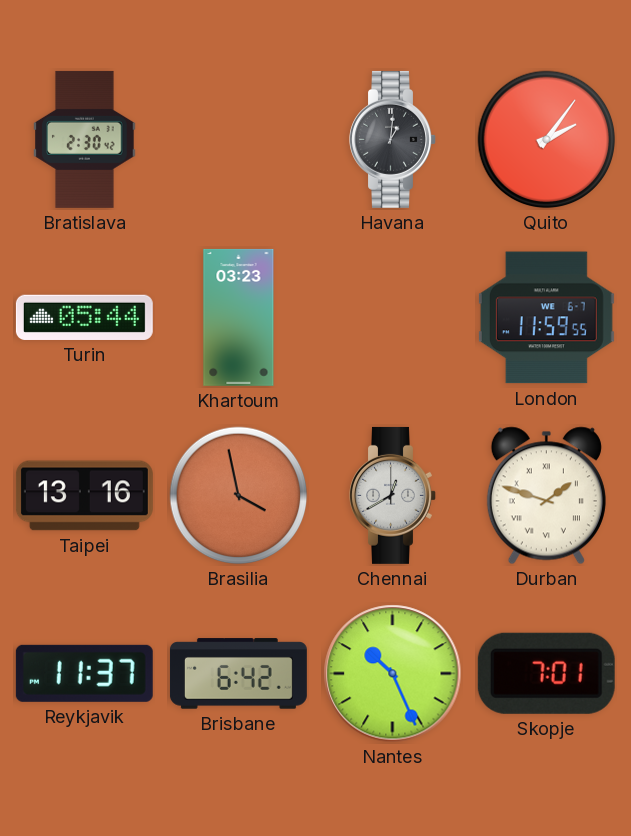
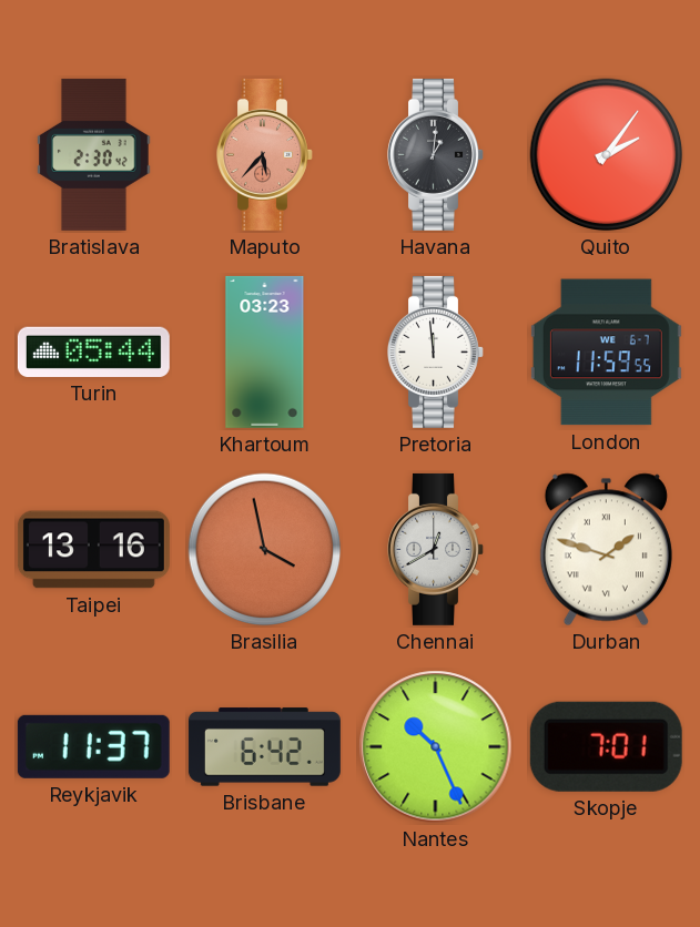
Maputo: none -> 5:37
Pretoria: none -> 11:59
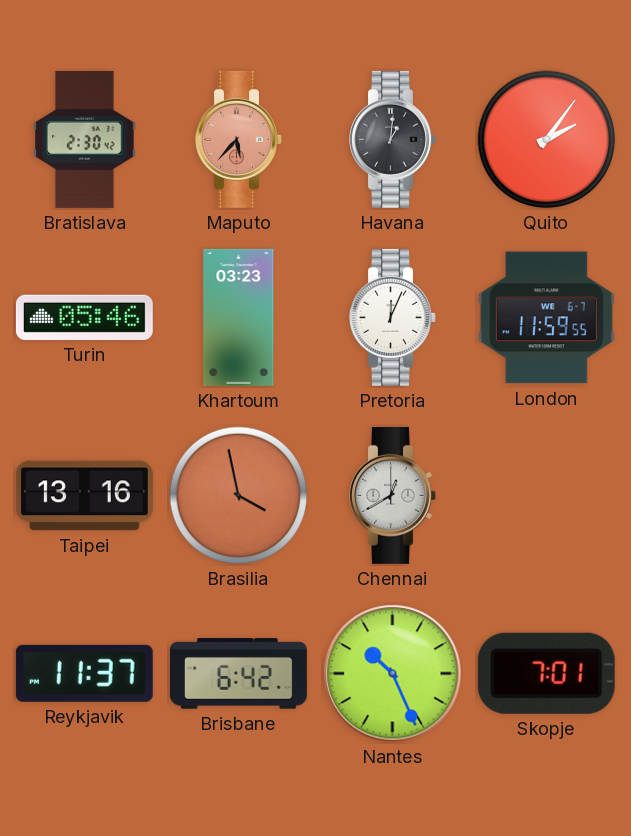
Turin: 05:44 -> 05:46
Pretoria: 11:59 -> 12:04
Durban: 1:48 -> none
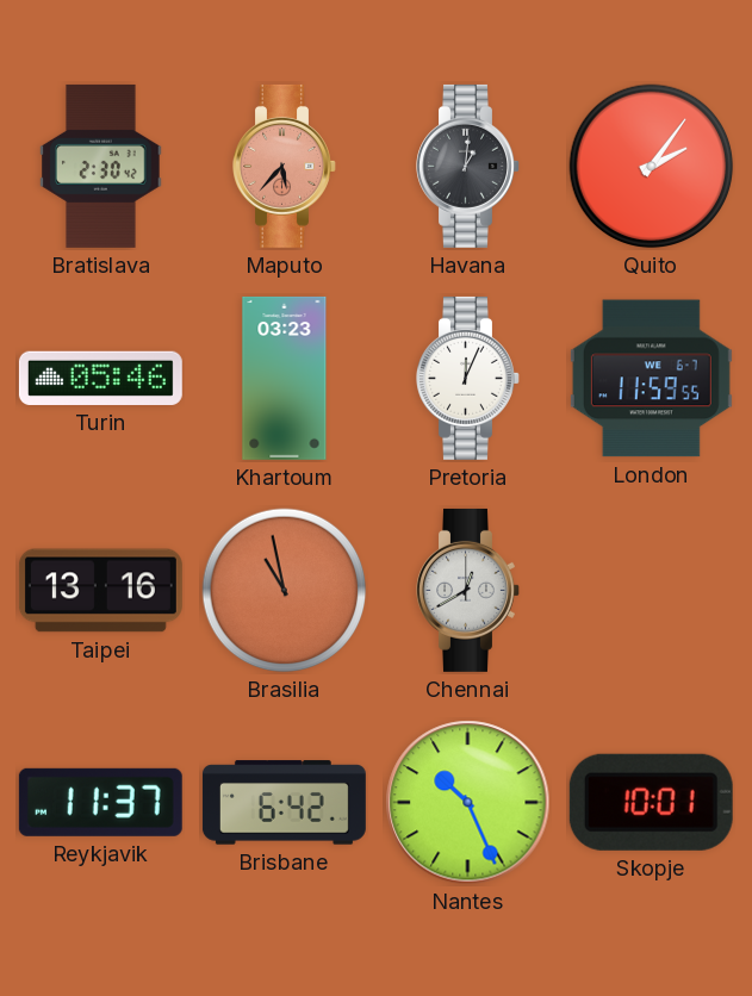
Brasilia: 3:58 -> 10:58
Skopje: 7:01 -> 10:01
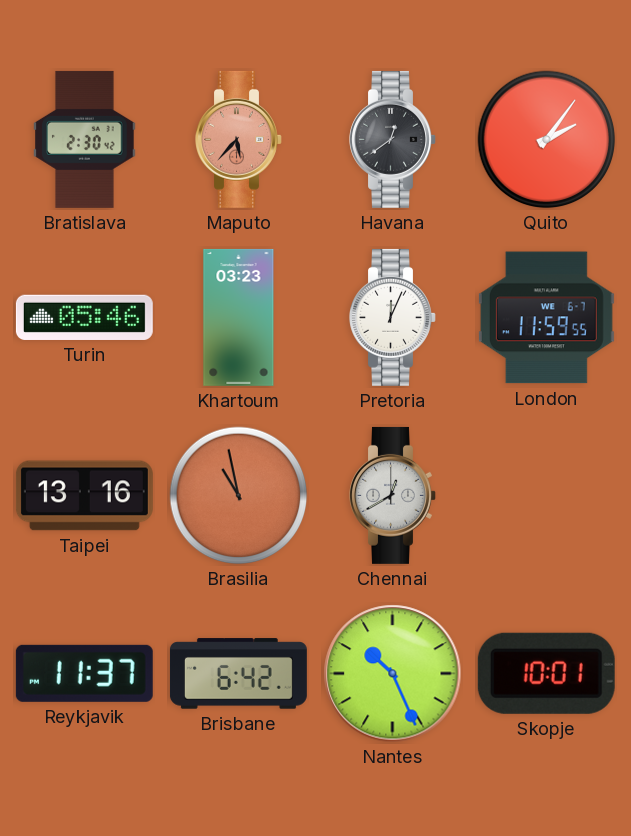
Havana: 1:01 -> 12:39
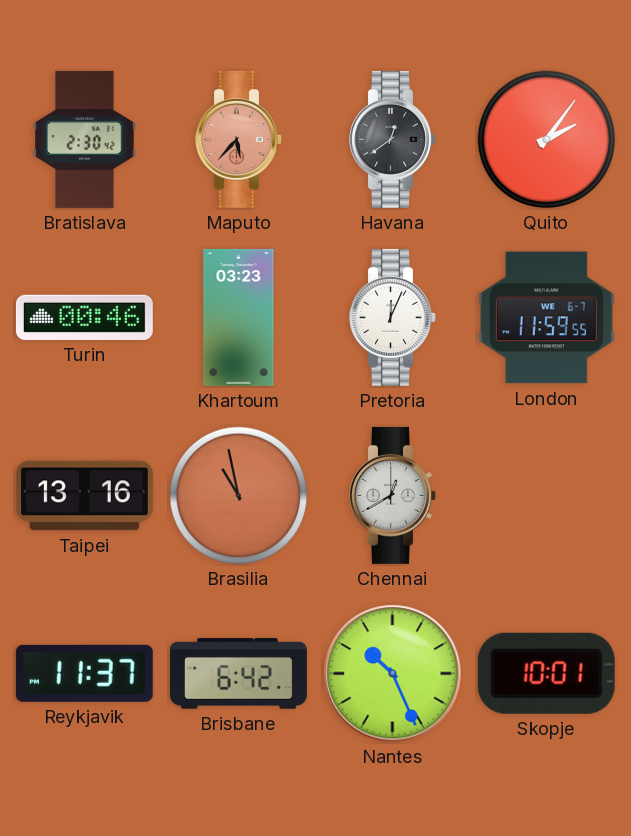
Turin: 05:46 -> 00:46
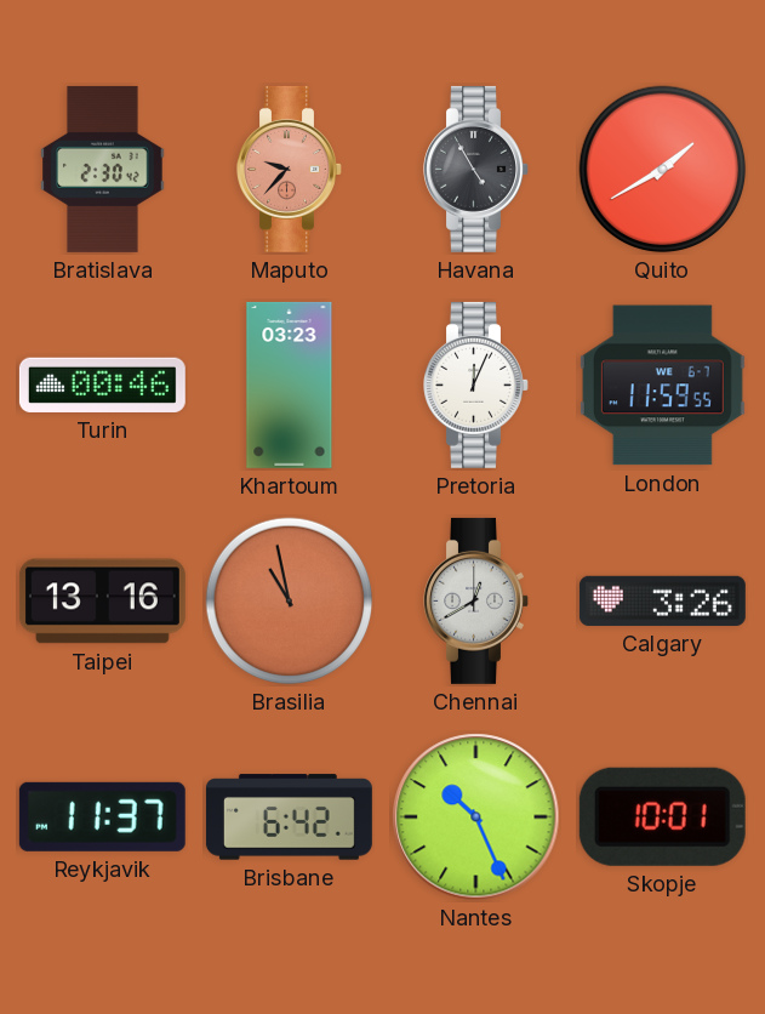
Maputo: 5:37 -> 9:37
Havana: 12:39 -> 4:55
Quito: 2:06 -> 1:40
Calgary: none -> 3:26
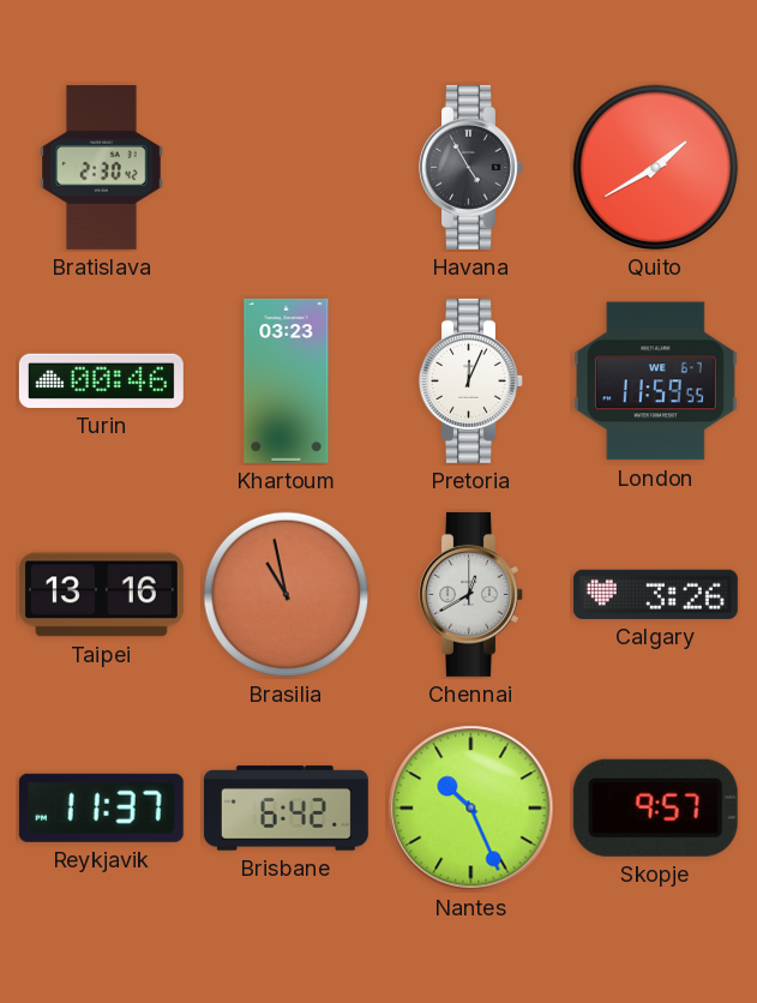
Maputo: 9:37 -> none
Skopje: 10:01 -> 9:57
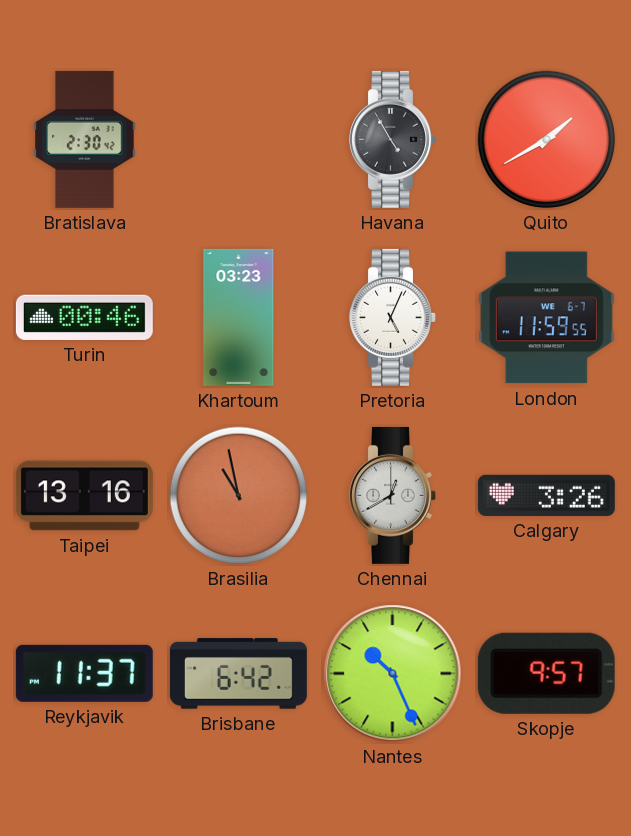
Pretoria: 12:04 -> 5:04
